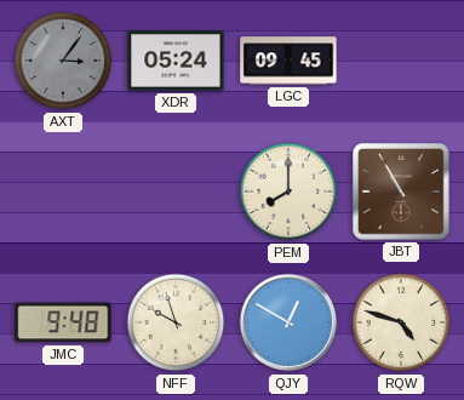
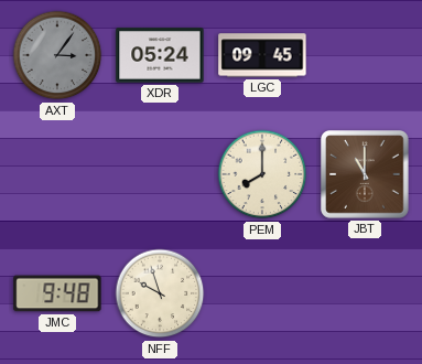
JBT: 10:55 -> 11:00
QJY: 12:50 -> none
RQW: 4:48 -> none
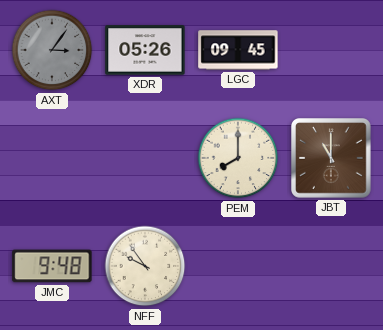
XDR: 05:24 -> 05:26
NFF: 9:57 -> 9:54
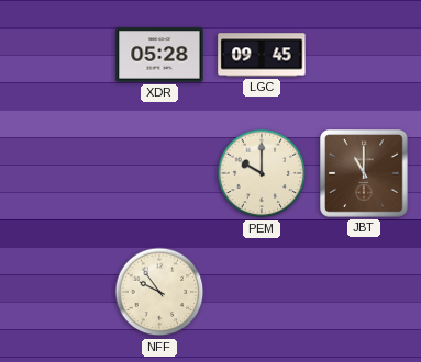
AXT: 3:06 -> none
XDR: 05:26 -> 05:28
PEM: 8:00 -> 10:00
JMC: 9:48 -> none
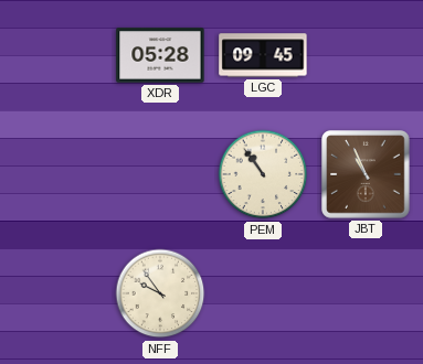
PEM: 10:00 -> 10:54
JBT: 11:00 -> 10:56
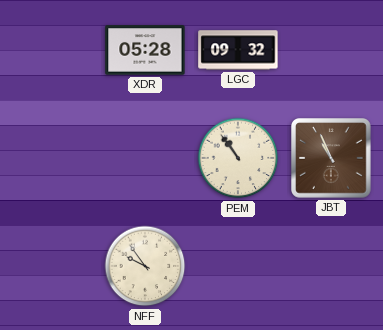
LGC: 09:45 -> 09:32
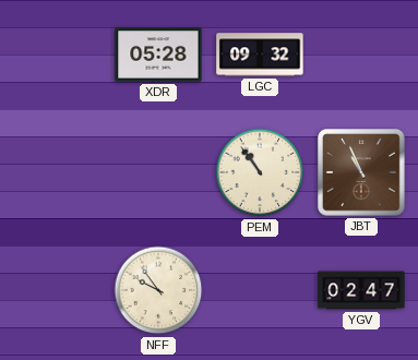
YGV: none -> 02:47
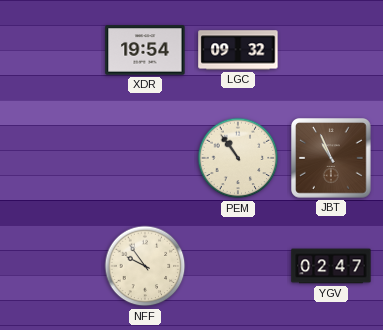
XDR: 05:28 -> 19:54
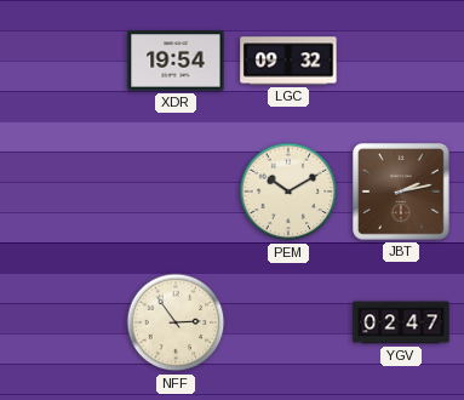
PEM: 10:54 -> 10:10
JBT: 10:56 -> 2:13
NFF: 9:54 -> 2:54
